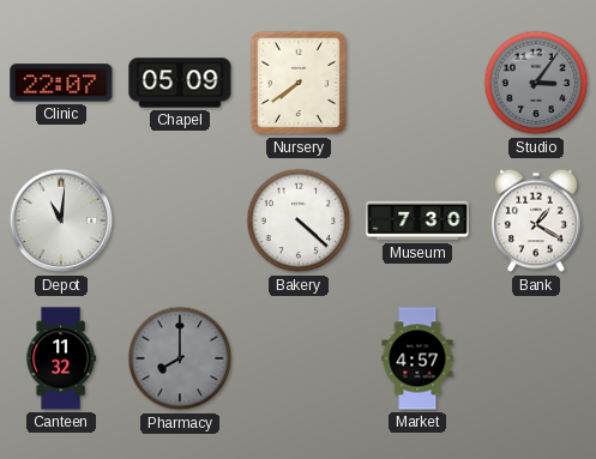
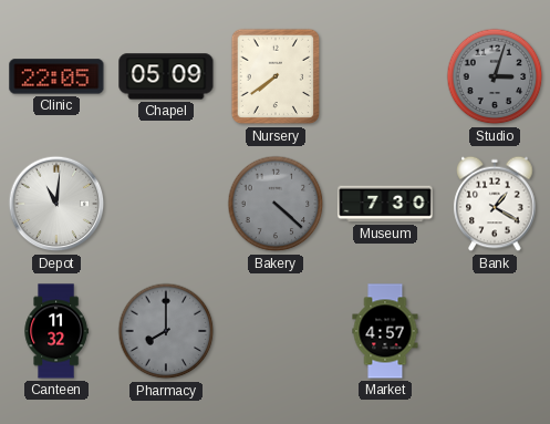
Clinic: 22:07 -> 22:05
Studio: 3:06 -> 3:03
Bakery dial: white -> grey
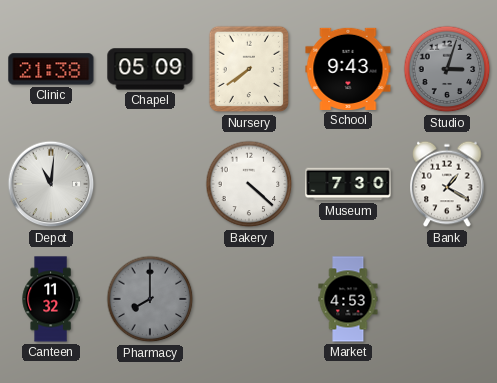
Clinic: 22:05 -> 21:38
School: none -> 9:43
Bakery dial: grey -> white
Market: 4:57 -> 4:53
